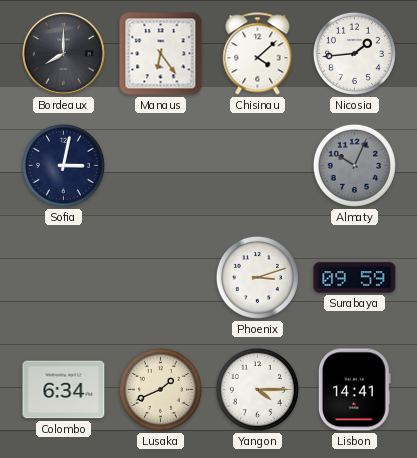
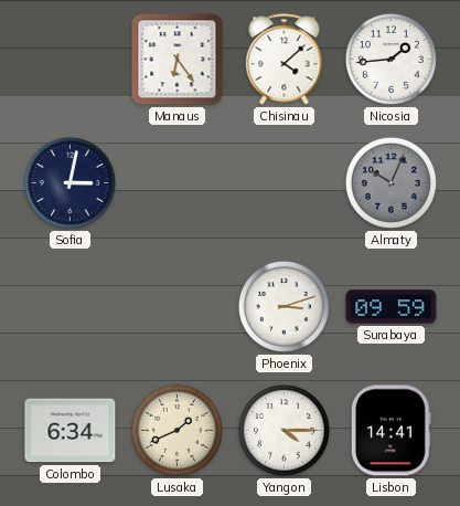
Bordeaux: 8:00 -> none
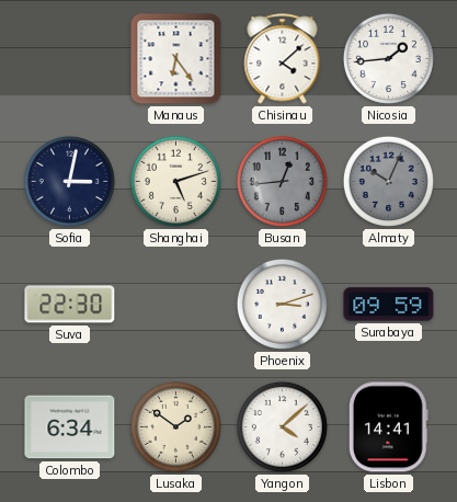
Shanghai: none -> 5:12
Busan: none -> 12:44
Suva: none -> 22:30
Lusaka: 1:41 -> 1:51
Yangon: 4:15 -> 4:08
